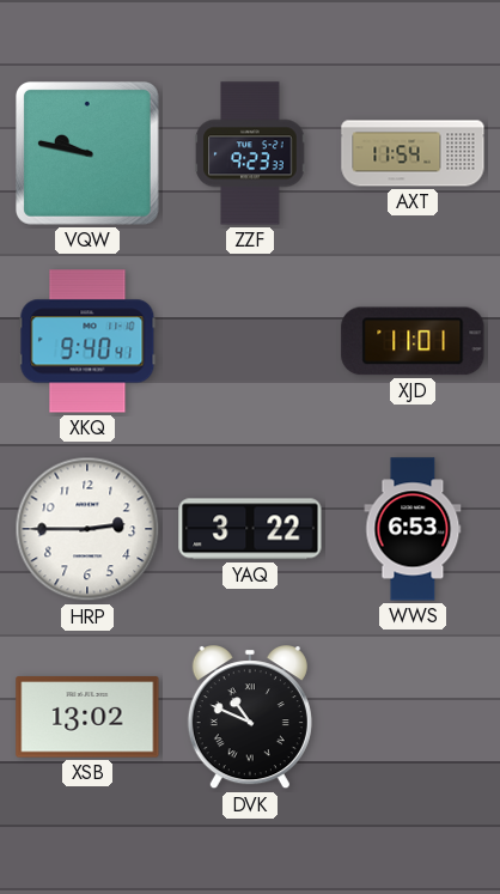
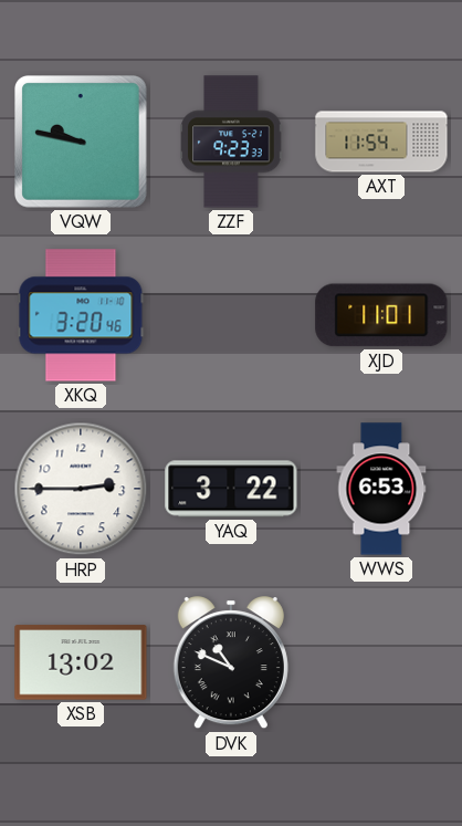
XKQ: 9:40 -> 3:20
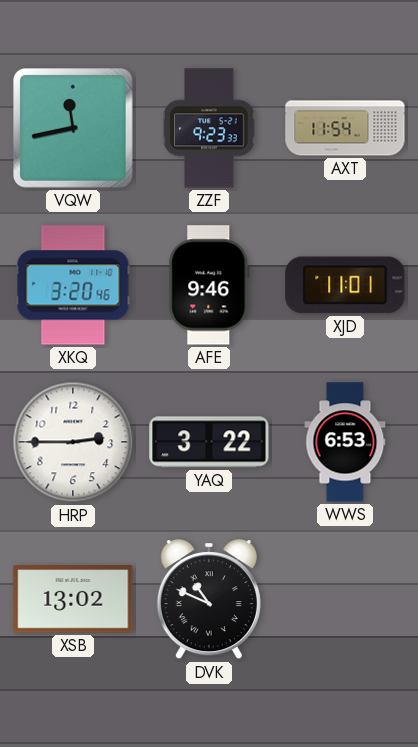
VQW: 9:47 -> 11:43
AFE: none -> 9:46
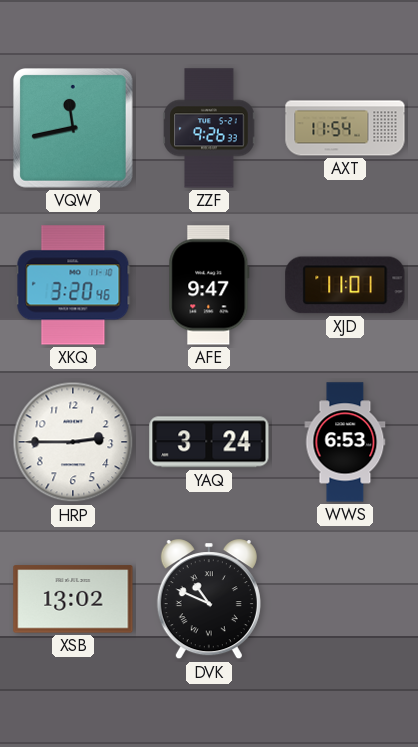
ZZF: 9:23 -> 9:26
AFE: 9:46 -> 9:47
YAQ: 3:22 -> 3:24
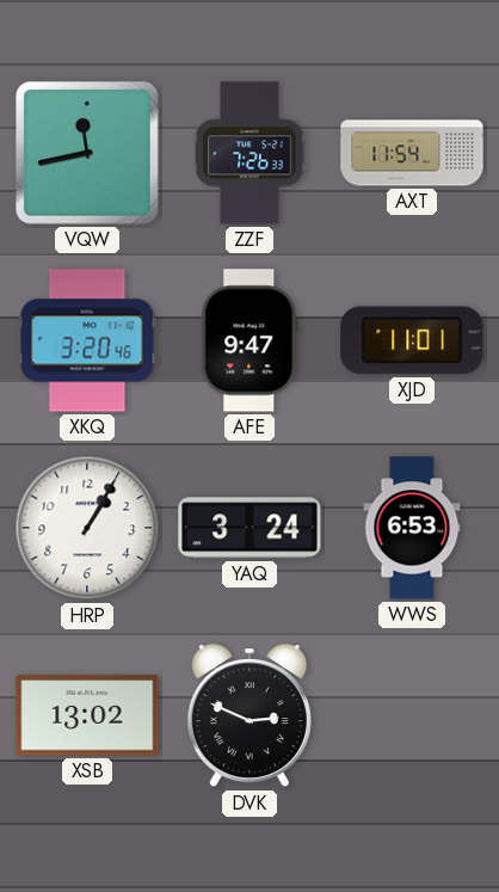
ZZF: 9:26 -> 7:26
HRP: 2:45 -> 1:05
DVK: 10:49 -> 2:49
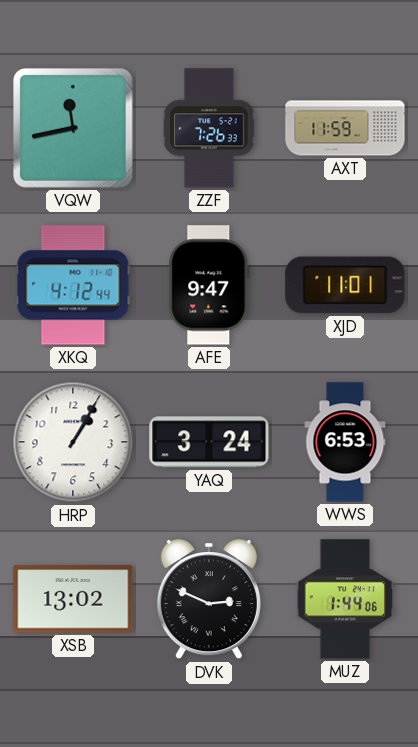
AXT: 11:54 -> 11:59
XKQ: 3:20 -> 4:12
MUZ: none -> 1:44
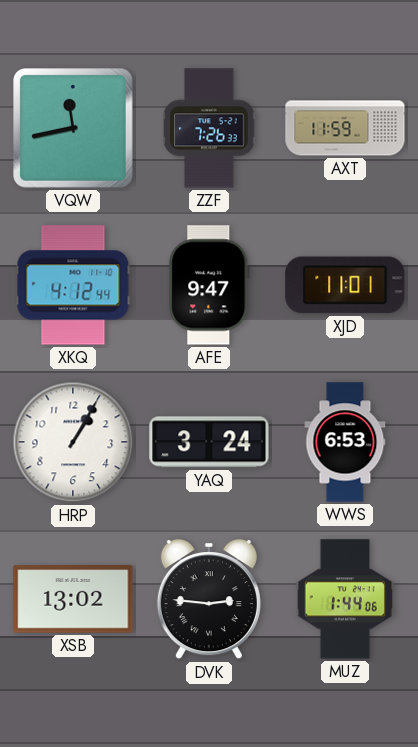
DVK: 2:49 -> 2:46
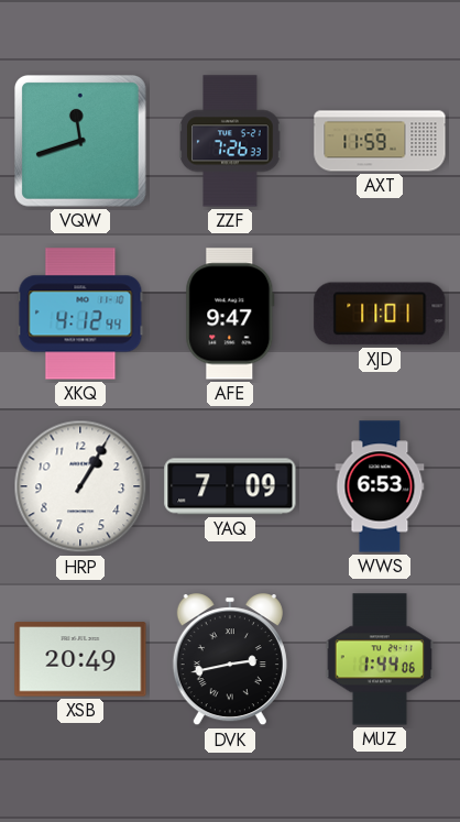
VQW: 11:43 -> 11:42
YAQ: 3:24 -> 7:09
XSB: 13:02 -> 20:49
DVK: 2:46 -> 2:43
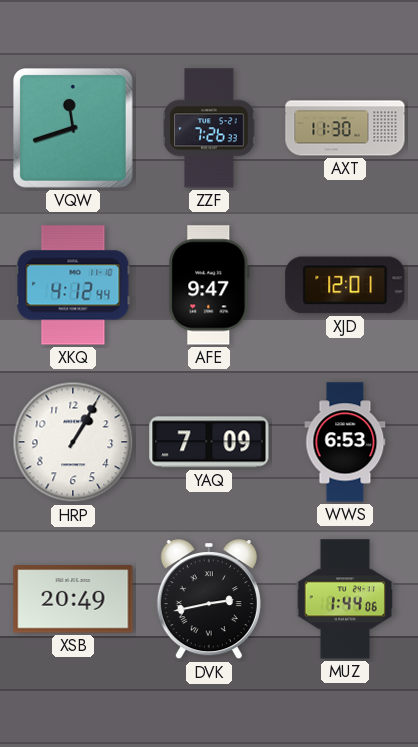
AXT: 11:59 -> 11:30
XJD: 11:01 -> 12:01
